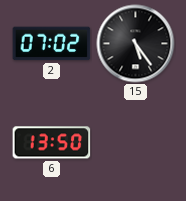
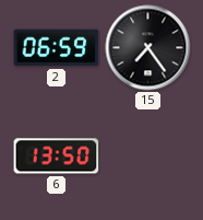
2: 07:02 -> 06:59
15: 5:24 -> 7:24
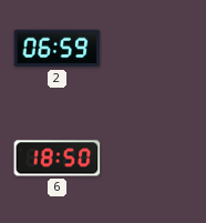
15: 7:24 -> none
6: 13:50 -> 18:50
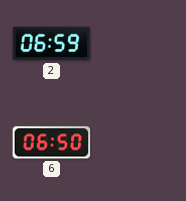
6: 18:50 -> 06:50
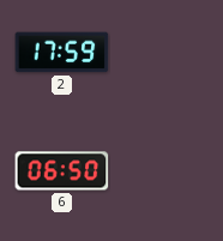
2: 06:59 -> 17:59
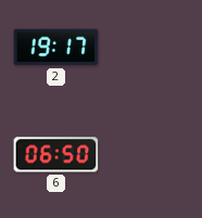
2: 17:59 -> 19:17
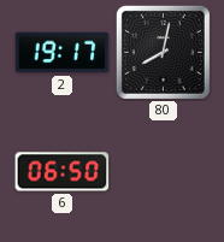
80: none -> 8:02
